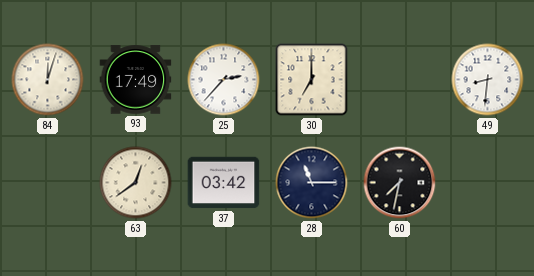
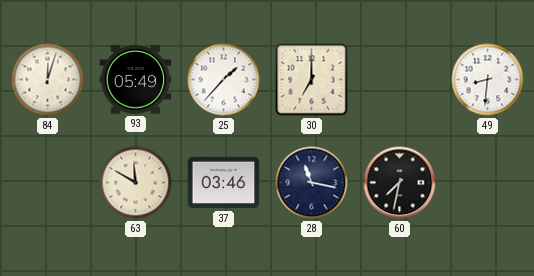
93: 17:49 -> 05:49
25: 2:37 -> 1:37
63: 12:39 -> 11:50
37: 03:42 -> 03:46
28: 11:15 -> 11:17
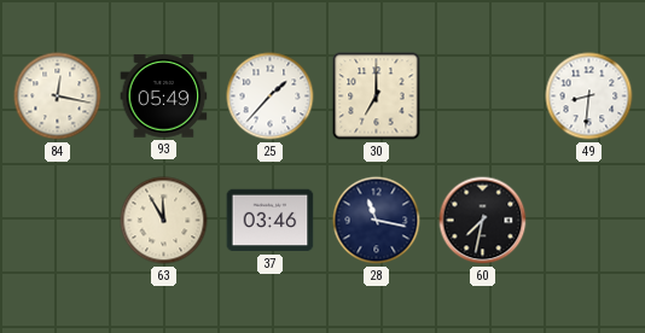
84: 12:03 -> 12:17
63: 11:50 -> 11:55
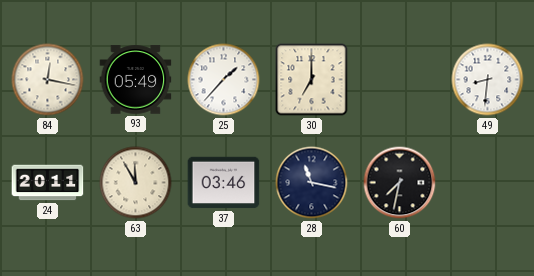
24: none -> 20:11
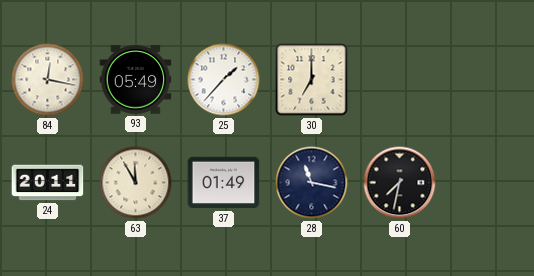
49: 8:31 -> none
37: 03:46 -> 01:49
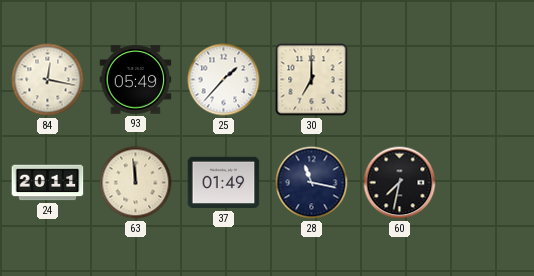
63: 11:55 -> 11:59
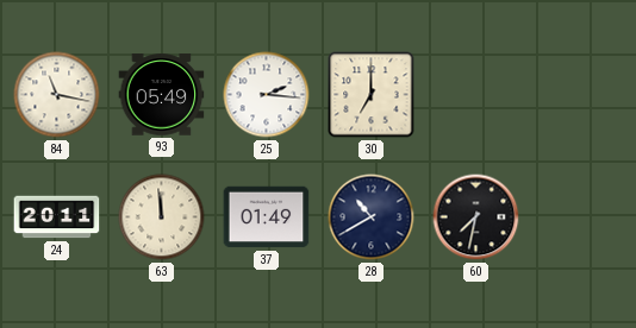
84: 12:17 -> 11:17
25: 1:37 -> 2:16
28: 11:17 -> 10:40
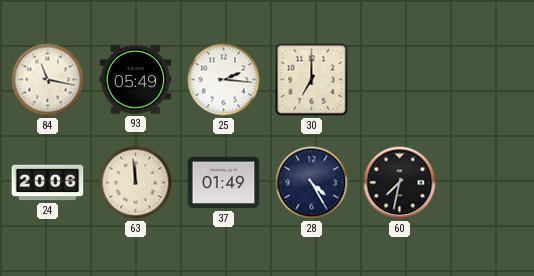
24: 20:11 -> 20:06
28: 10:40 -> 4:25
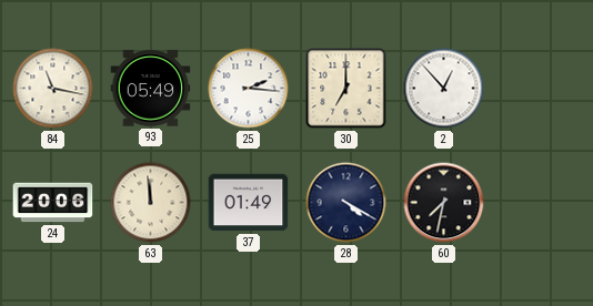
2: none -> 12:53
28: 4:25 -> 4:20
